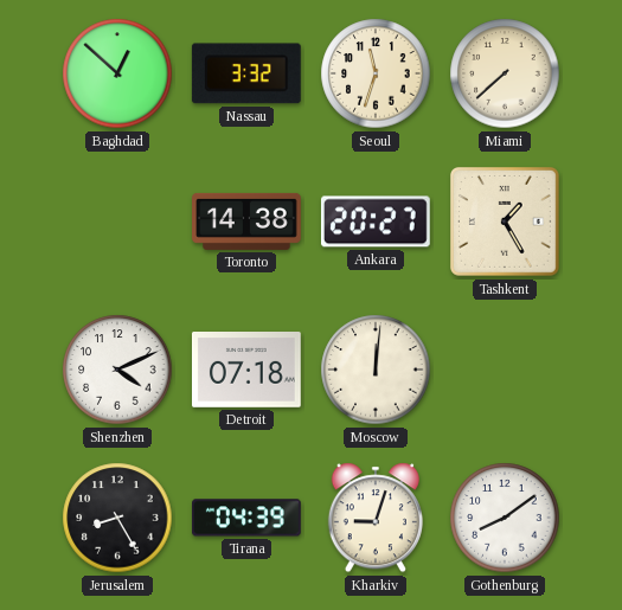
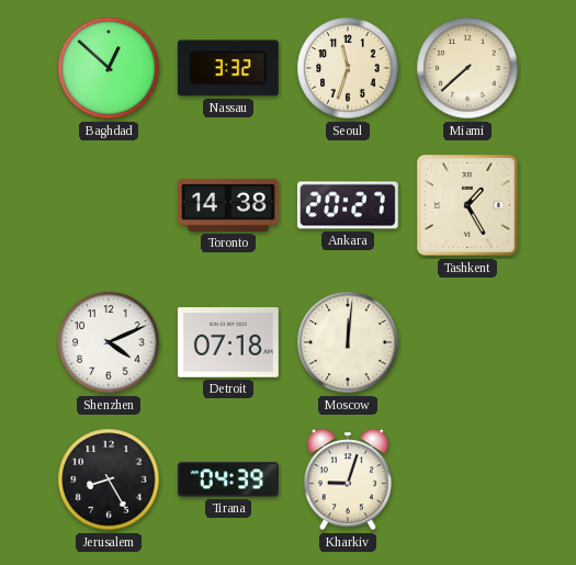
Gothenburg: 8:09 -> none
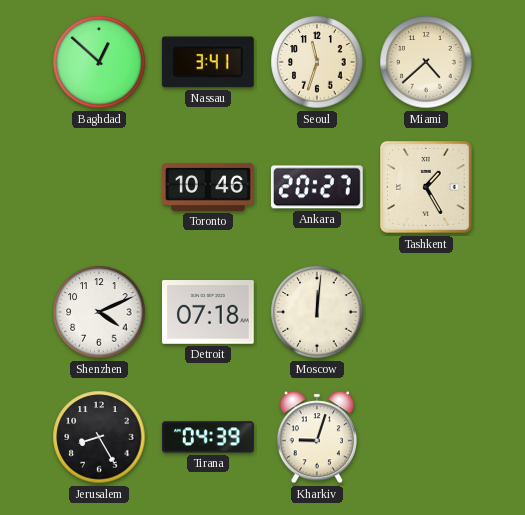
Nassau: 3:32 -> 3:41
Miami: 7:38 -> 4:38
Toronto: 14:38 -> 10:46
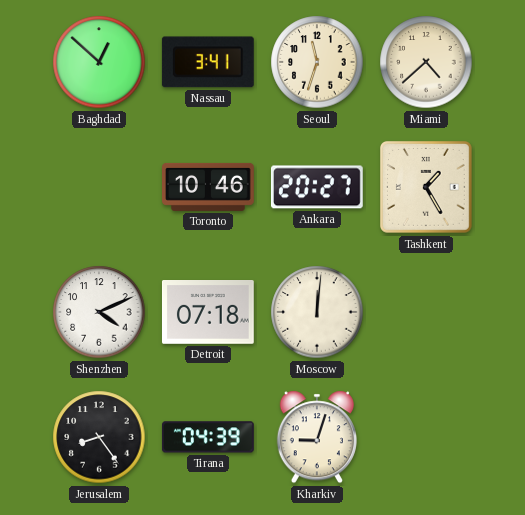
Jerusalem: 8:25 -> 8:24
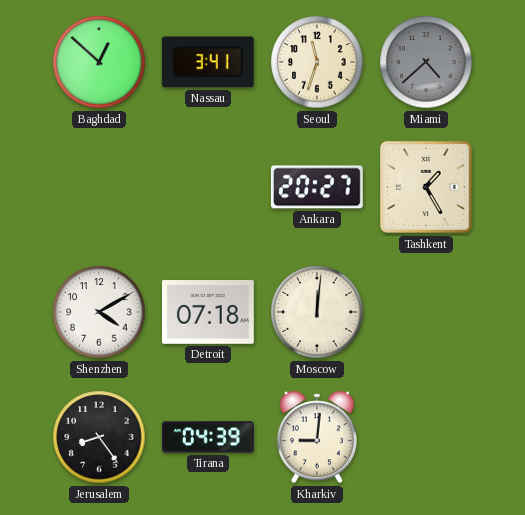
Miami dial: cream -> grey
Toronto: 10:46 -> none
Shenzhen: 4:11 -> 4:10
Kharkiv: 9:03 -> 9:01
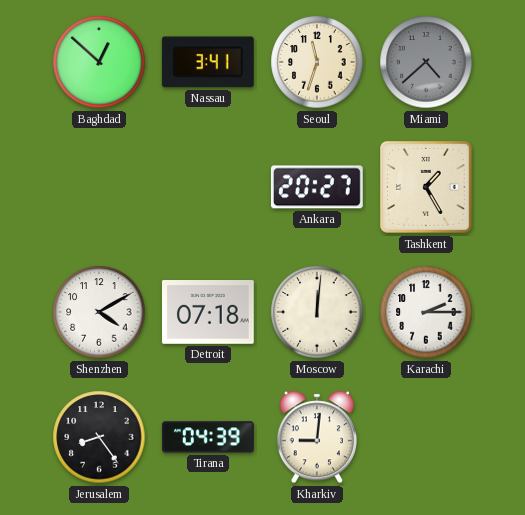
Karachi: none -> 2:15
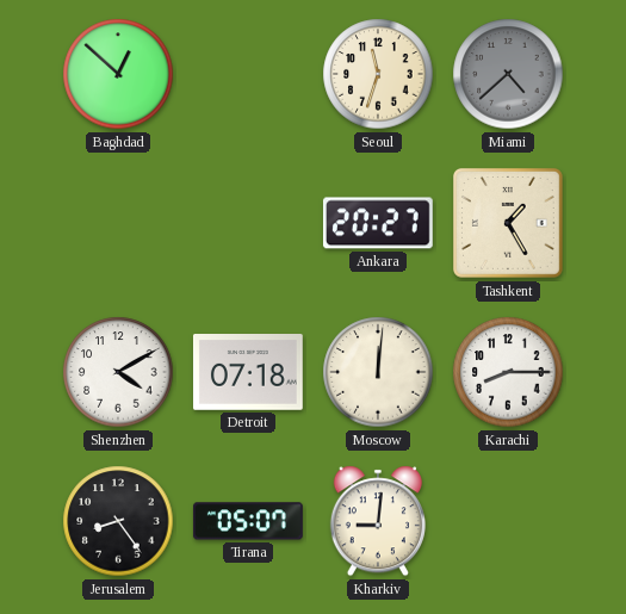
Nassau: 3:41 -> none
Karachi: 2:15 -> 8:15
Tirana: 04:39 -> 05:07
